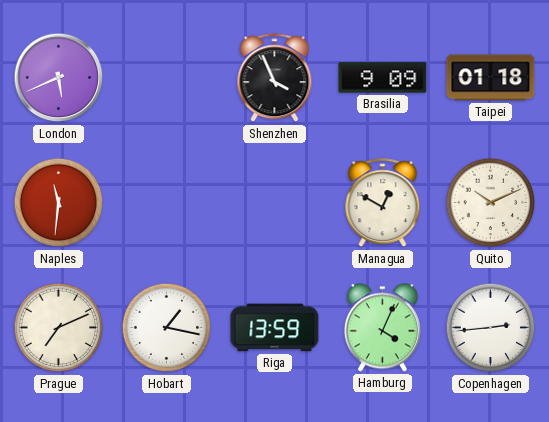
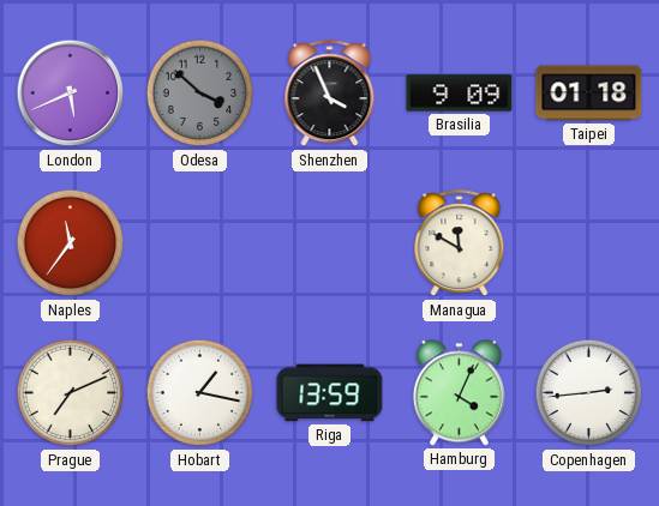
Odesa: none -> 3:52
Naples: 11:31 -> 11:36
Managua: 12:50 -> 11:50
Quito: 10:11 -> none
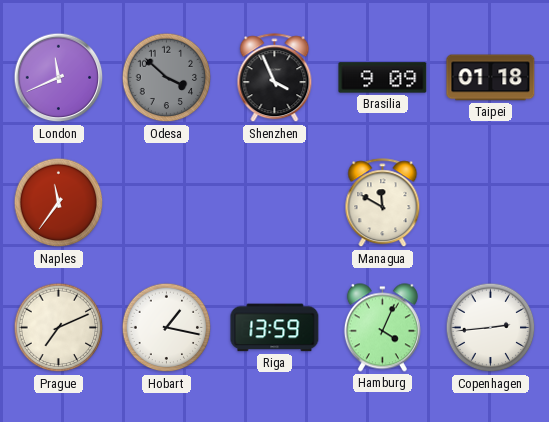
London: 5:41 -> 11:41
